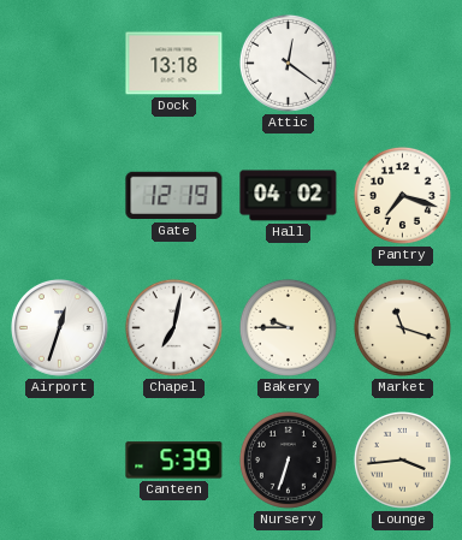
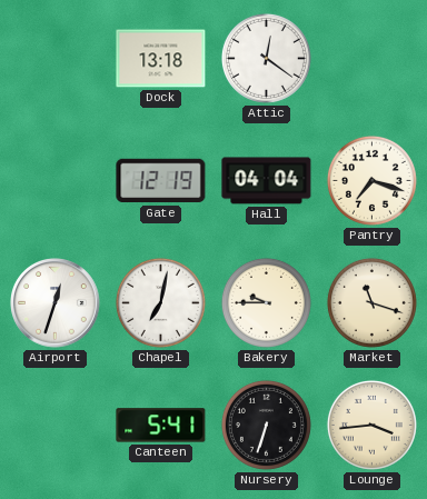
Hall: 04:02 -> 04:04
Canteen: 5:39 -> 5:41
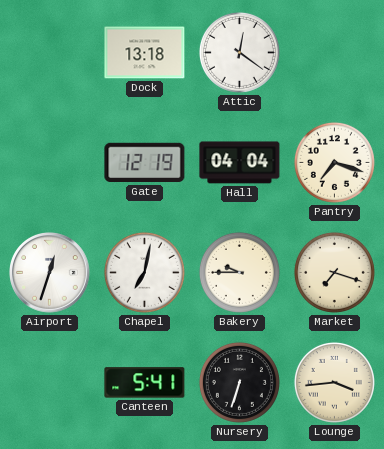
Market: 11:18 -> 7:18
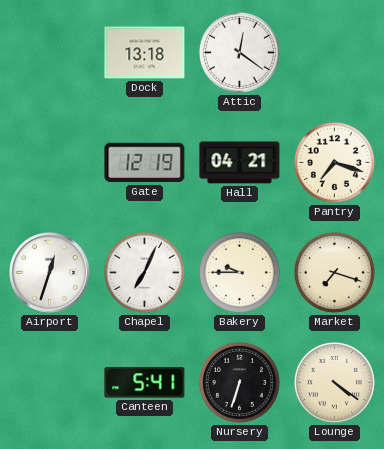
Hall: 04:04 -> 04:21
Chapel: 7:02 -> 7:04
Lounge: 3:44 -> 4:21
